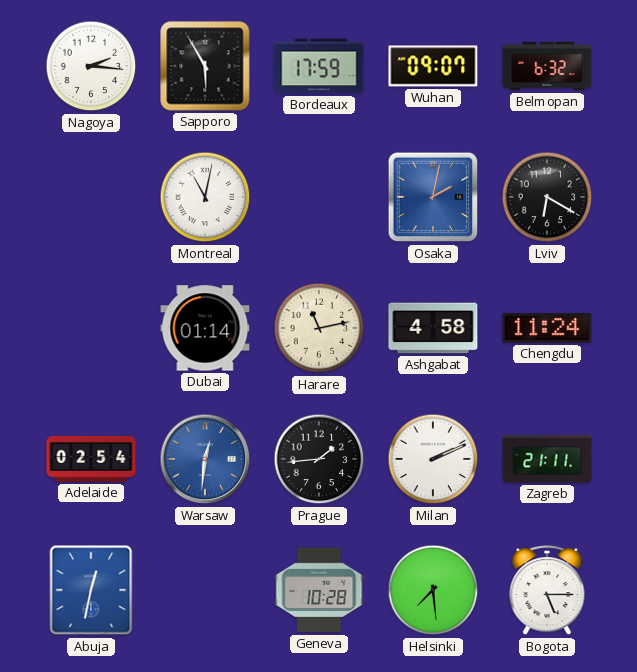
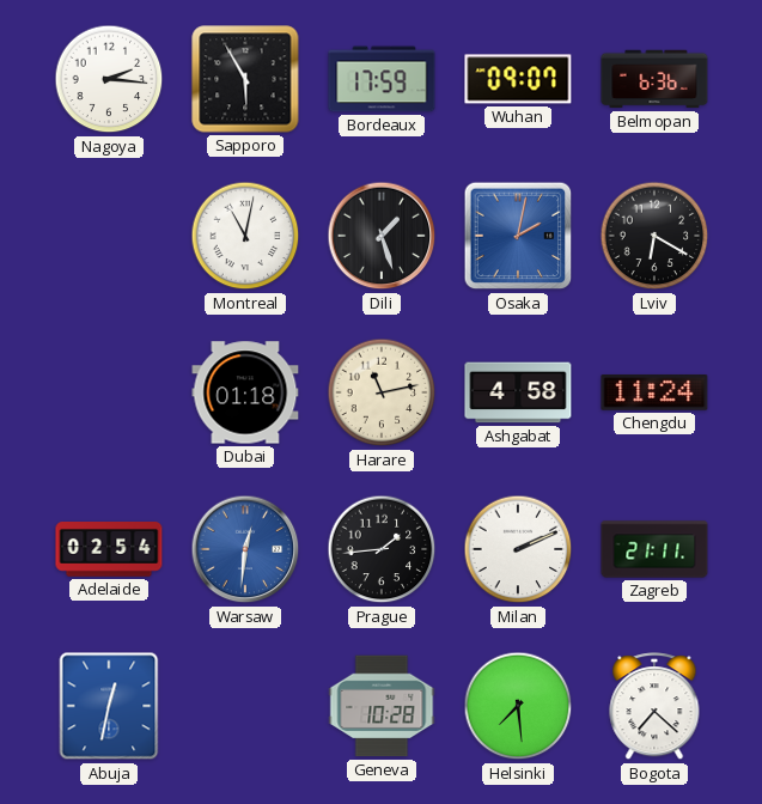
Belmopan: 6:32 -> 6:36
Dili: none -> 1:27
Dubai: 01:14 -> 01:18
Bogota: 5:15 -> 7:22
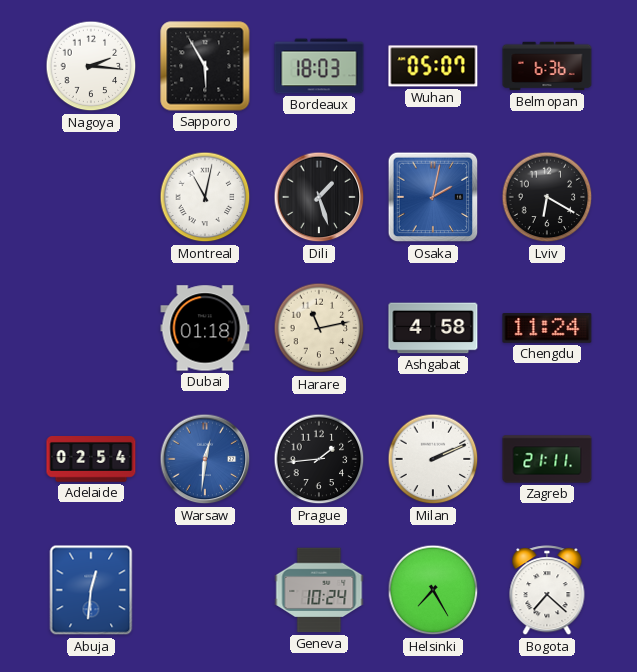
Bordeaux: 17:59 -> 18:03
Wuhan: 09:07 -> 05:07
Abuja: 12:32 -> 12:31
Geneva: 10:28 -> 10:24
Helsinki: 7:29 -> 7:25
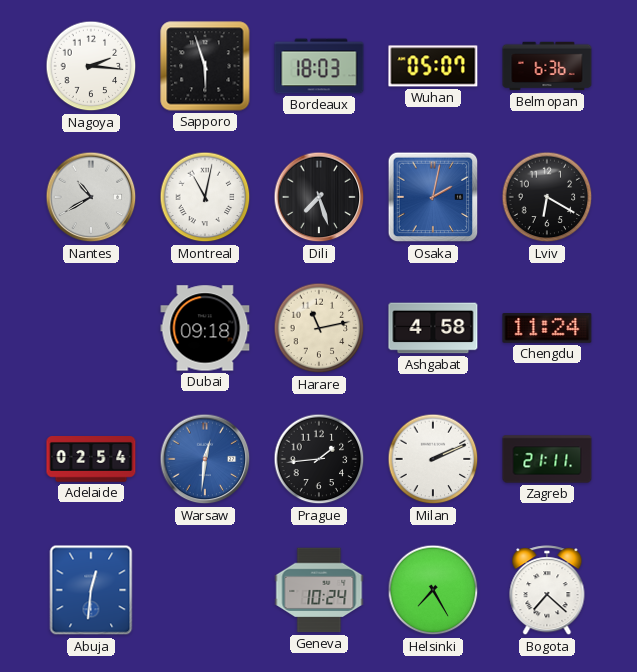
Sapporo: 5:55 -> 5:57
Nantes: none -> 10:40
Dili: 1:27 -> 7:27
Dubai: 01:18 -> 09:18
